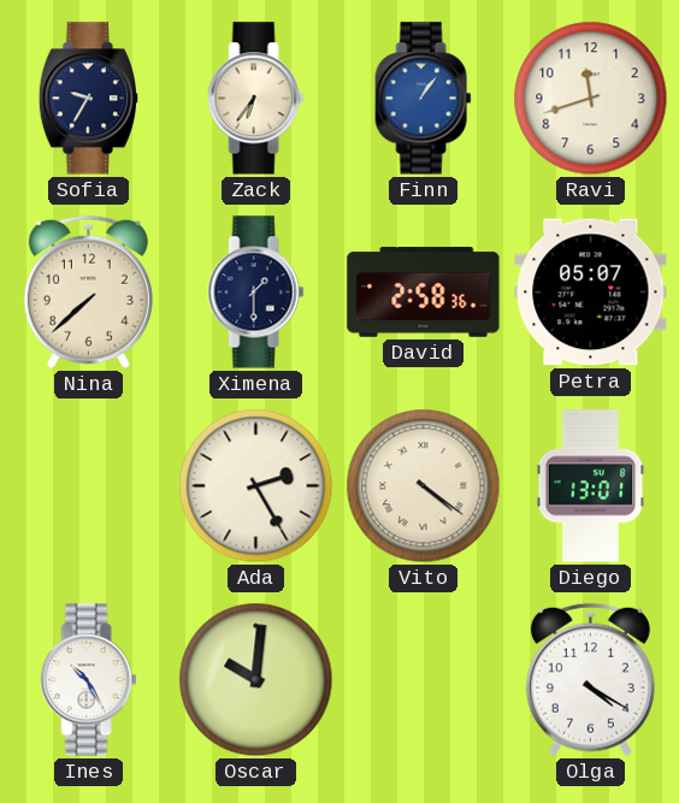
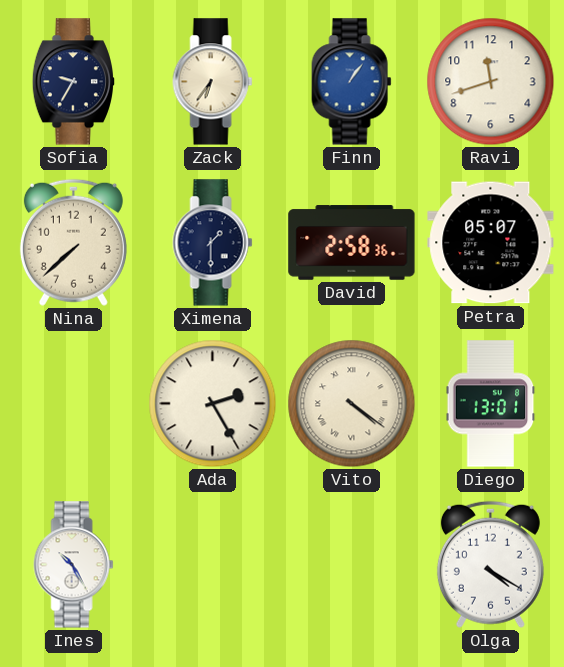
Oscar: 10:01 -> none
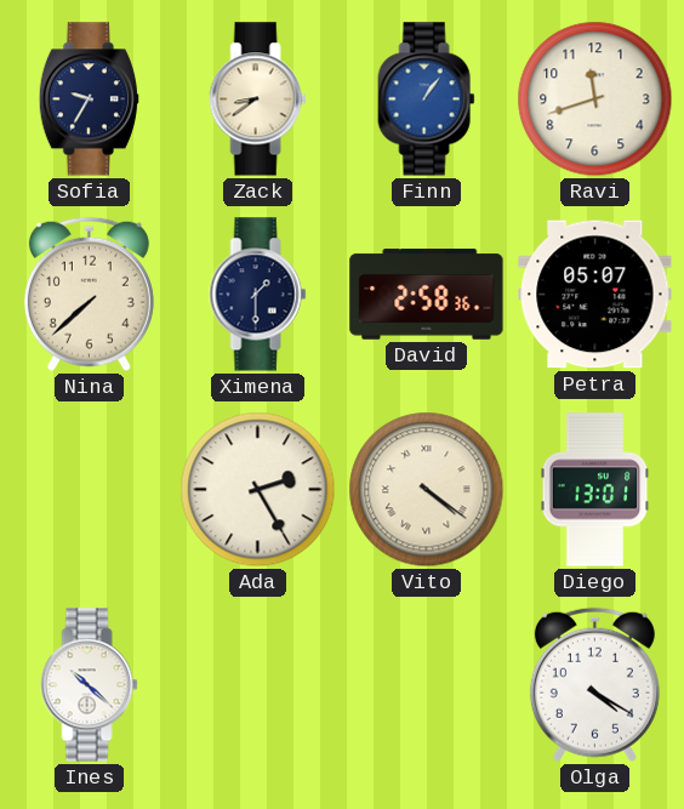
Zack: 6:36 -> 8:39
Ines: 10:25 -> 10:22
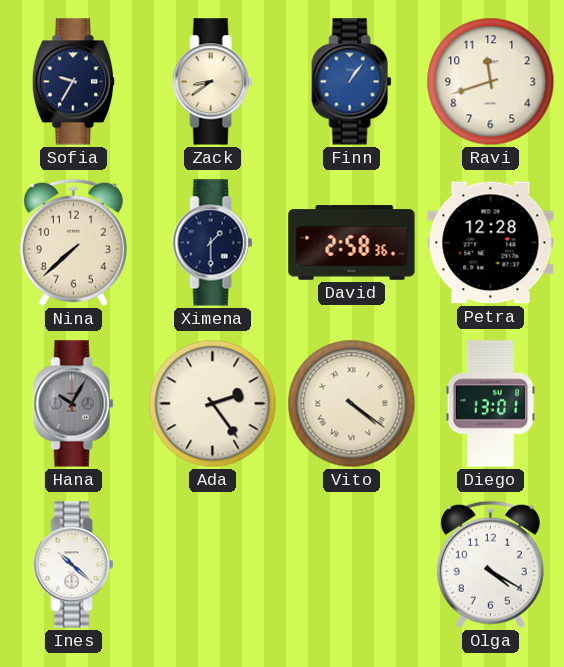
Petra: 05:07 -> 12:28
Hana: none -> 10:05
Ada: 2:25 -> 2:24
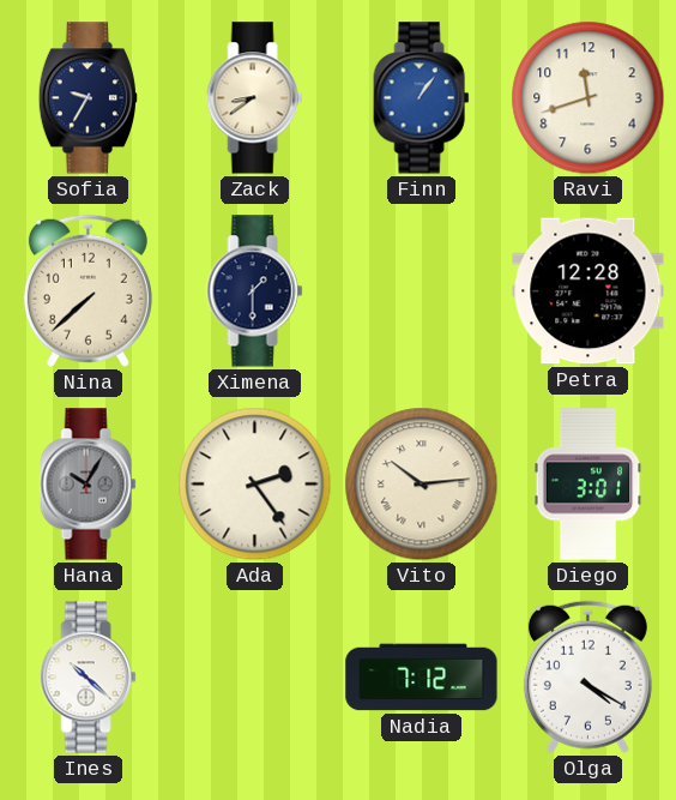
David: 2:58 -> none
Vito: 4:21 -> 10:14
Diego: 13:01 -> 3:01
Nadia: none -> 7:12
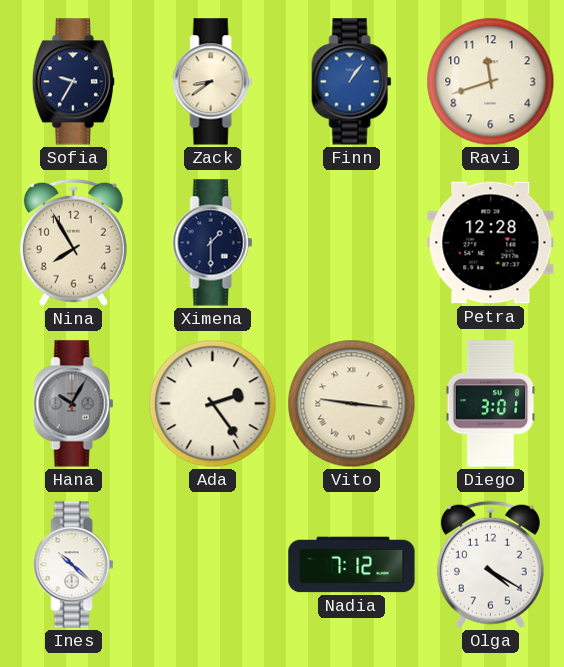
Nina: 7:38 -> 7:55
Vito: 10:14 -> 9:16
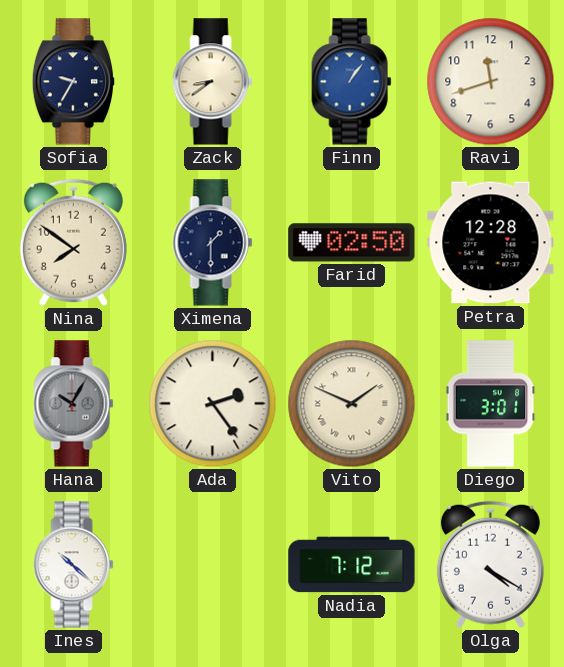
Nina: 7:55 -> 7:51
Farid: none -> 02:50
Vito: 9:16 -> 1:49
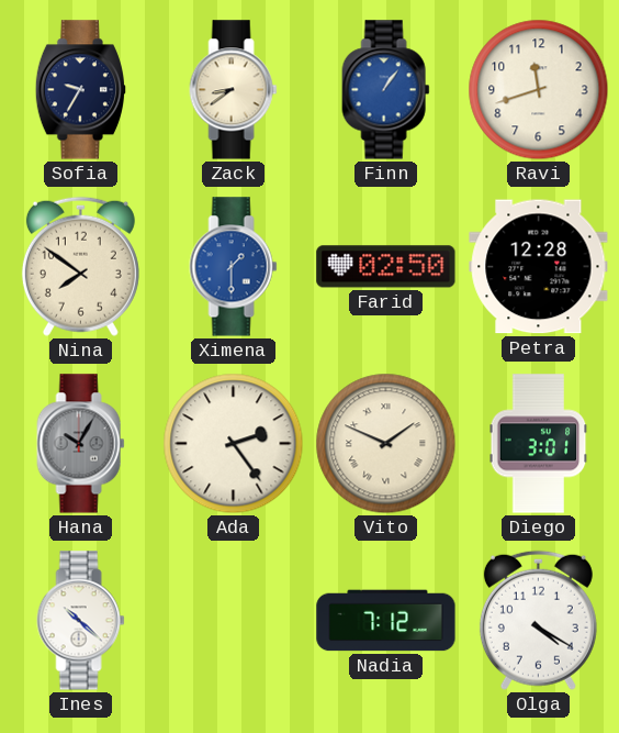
Ximena dial: navy -> blue
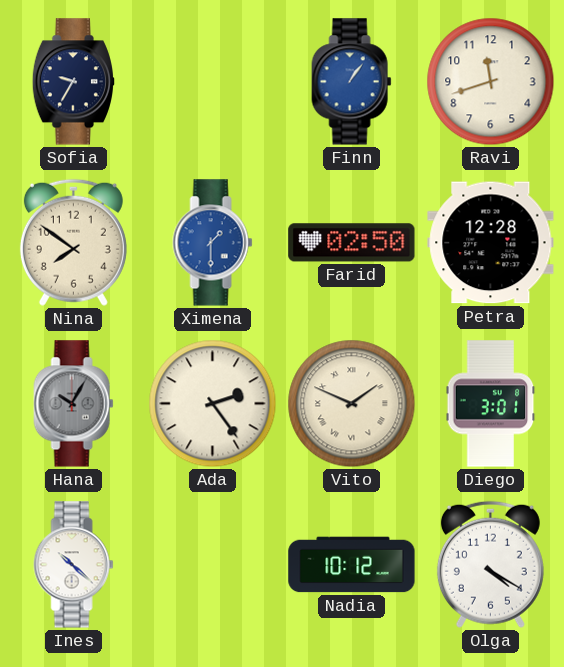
Zack: 8:39 -> none
Nadia: 7:12 -> 10:12
